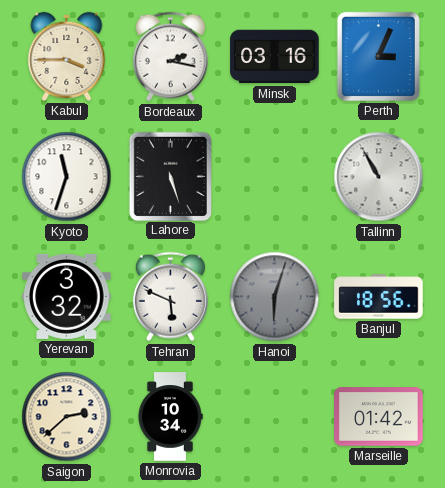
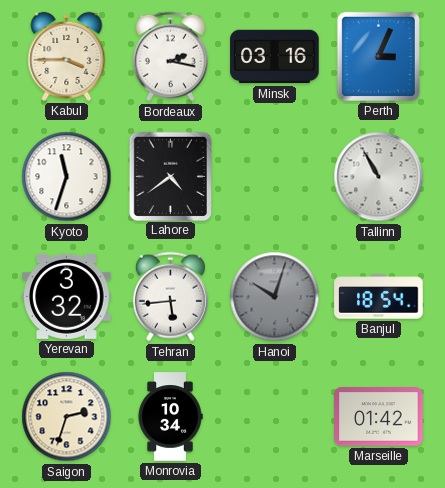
Lahore: 5:27 -> 4:39
Tehran: 5:49 -> 5:44
Hanoi: 6:03 -> 10:03
Banjul: 18:56 -> 18:54
Saigon: 2:38 -> 2:33
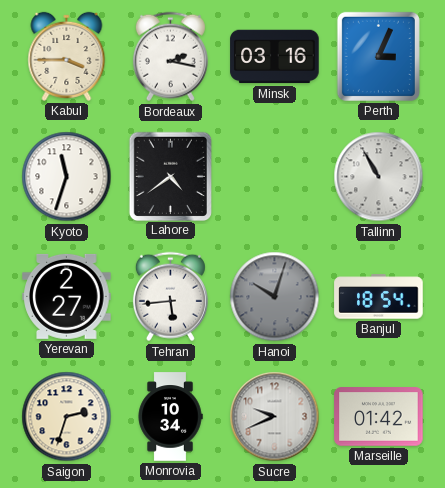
Yerevan: 3:32 -> 2:27
Sucre: none -> 9:41
